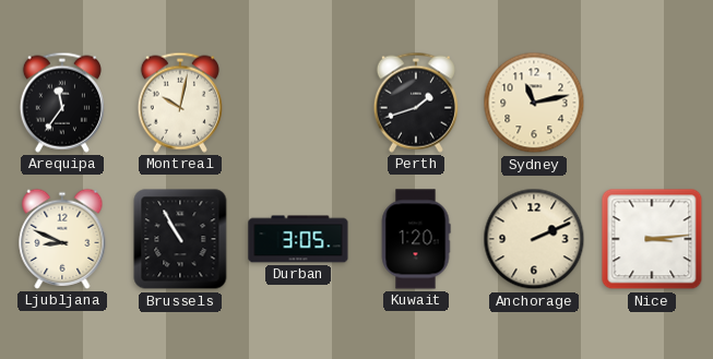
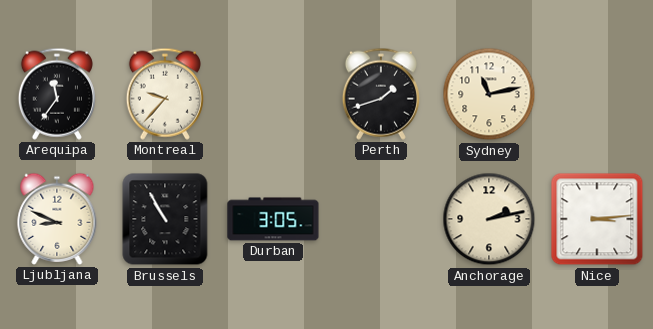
Montreal: 10:02 -> 9:37
Kuwait: 1:20 -> none
Anchorage: 2:11 -> 2:13
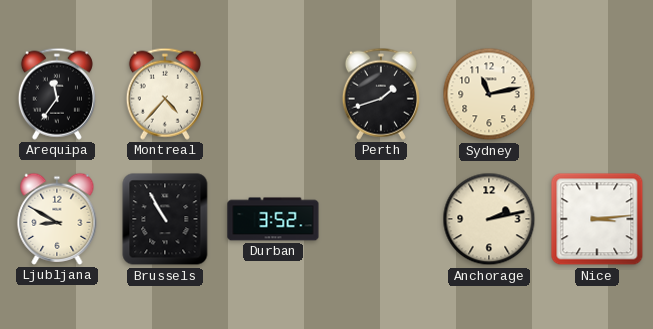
Montreal: 9:37 -> 4:37
Ljubljana: 8:49 -> 8:50
Durban: 3:05 -> 3:52
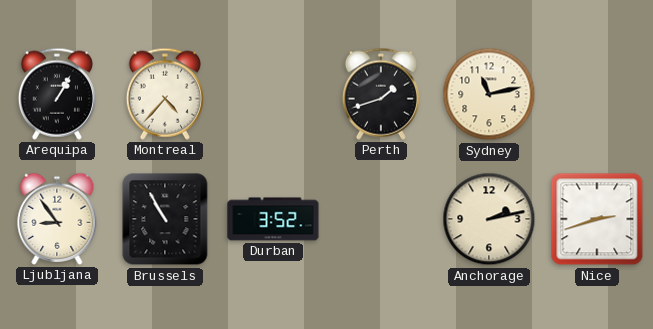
Arequipa: 11:36 -> 1:05
Ljubljana: 8:50 -> 8:54
Nice: 3:14 -> 2:42
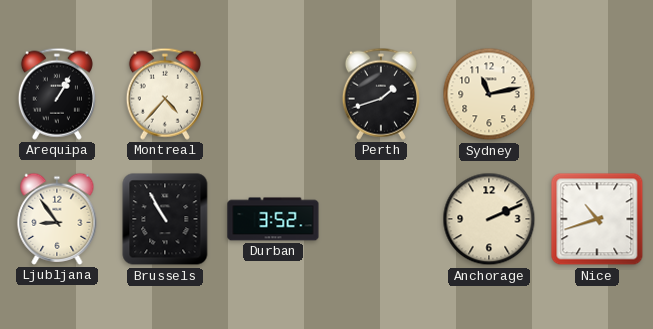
Anchorage: 2:13 -> 2:11
Nice: 2:42 -> 10:42
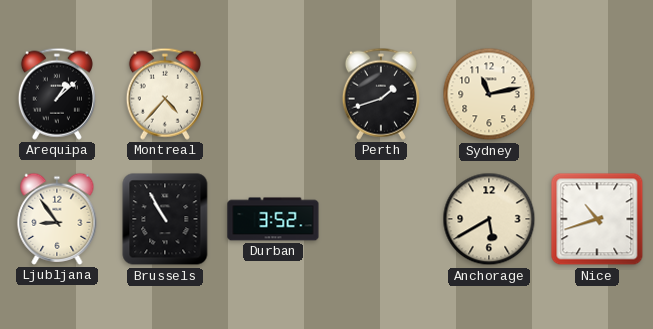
Arequipa: 1:05 -> 1:08
Anchorage: 2:11 -> 5:40
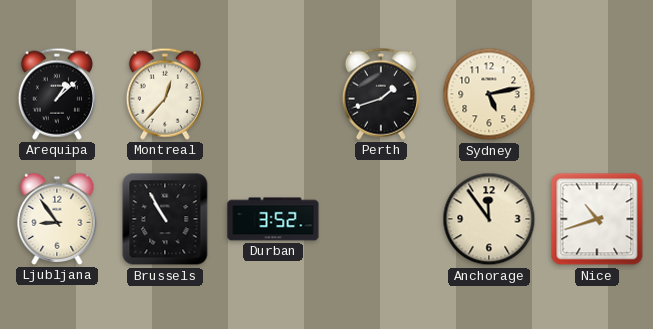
Montreal: 4:37 -> 12:37
Sydney: 11:13 -> 5:13
Anchorage: 5:40 -> 11:54
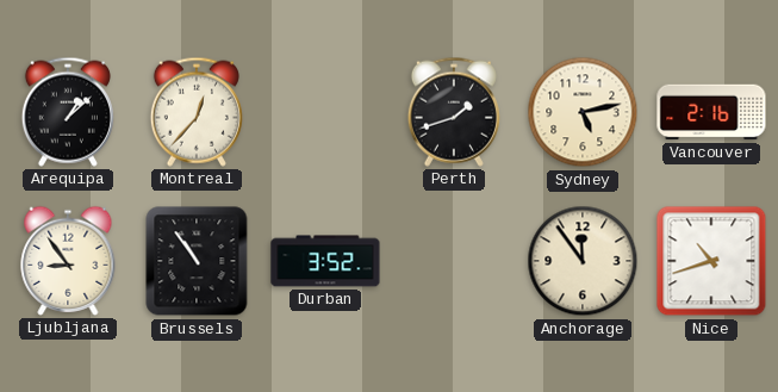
Vancouver: none -> 2:16
Brussels: 10:55 -> 10:54
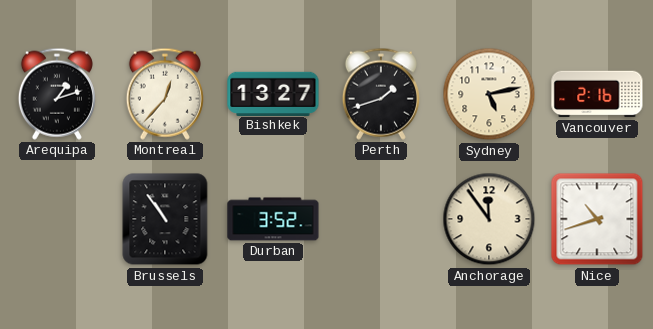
Arequipa: 1:08 -> 1:12
Bishkek: none -> 13:27
Ljubljana: 8:54 -> none
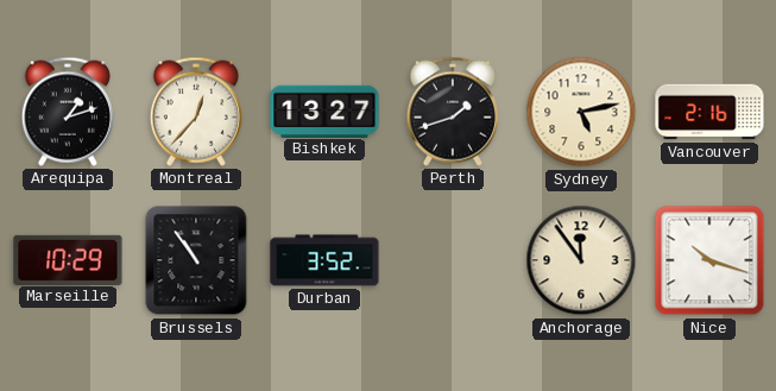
Marseille: none -> 10:29
Nice: 10:42 -> 10:18
